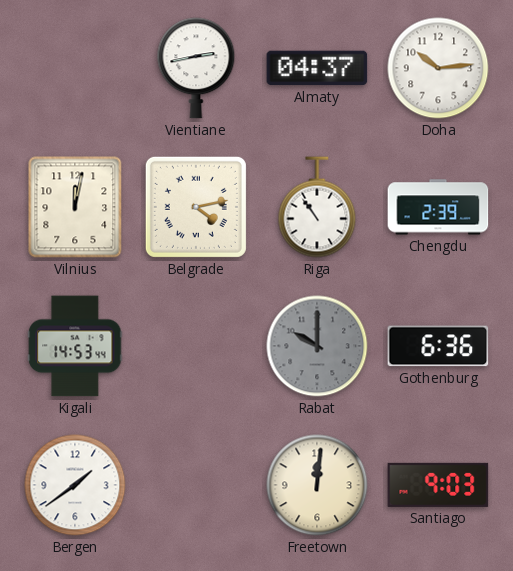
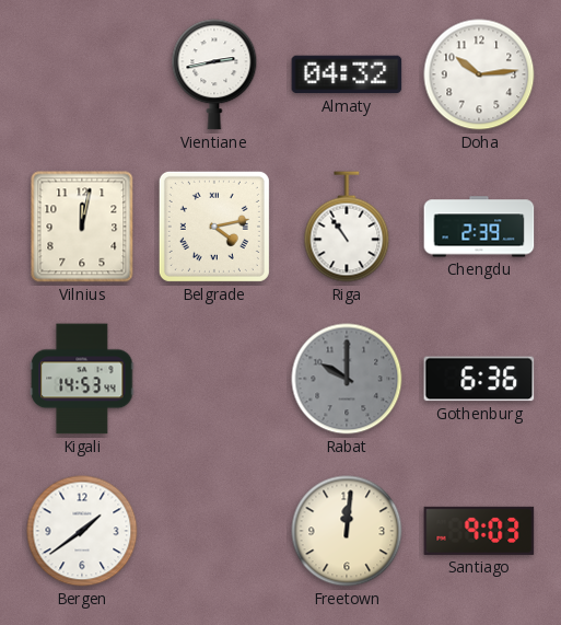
Almaty: 04:37 -> 04:32
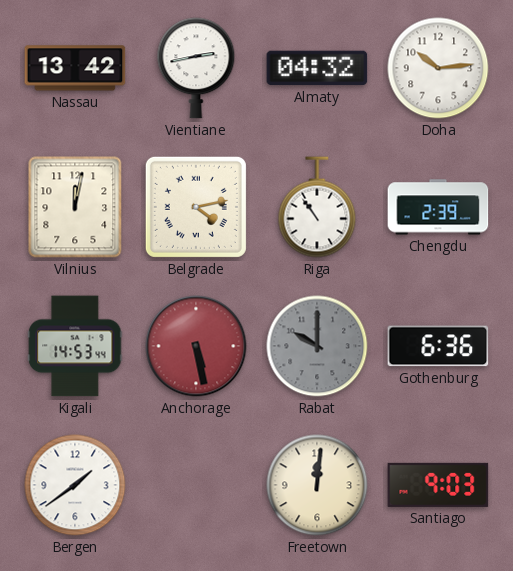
Nassau: none -> 13:42
Anchorage: none -> 5:28
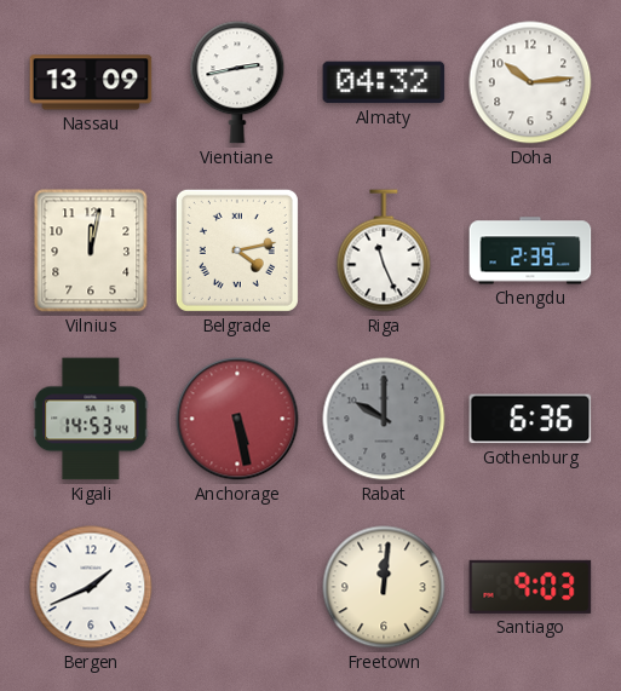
Nassau: 13:42 -> 13:09
Riga: 10:54 -> 11:26
Bergen: 1:39 -> 1:41
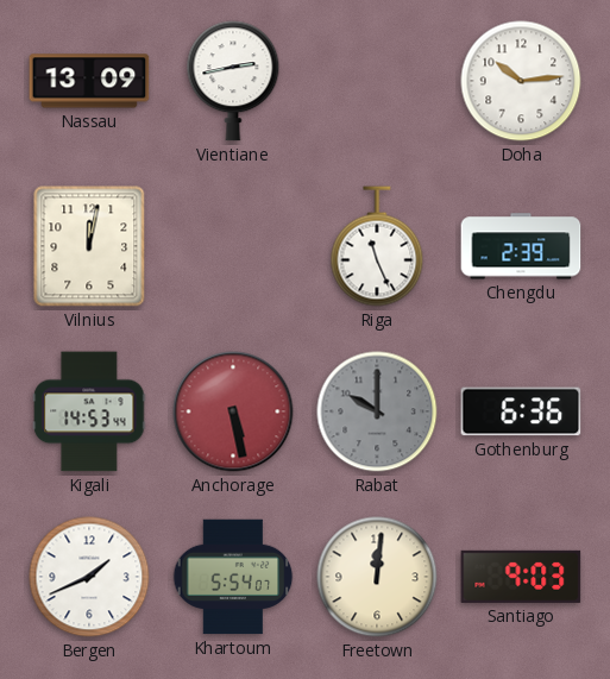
Almaty: 04:32 -> none
Belgrade: 4:13 -> none
Khartoum: none -> 5:54
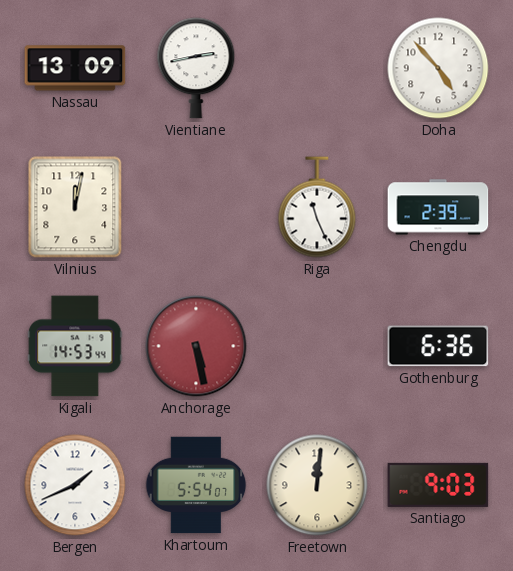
Doha: 10:14 -> 4:53
Rabat: 10:00 -> none
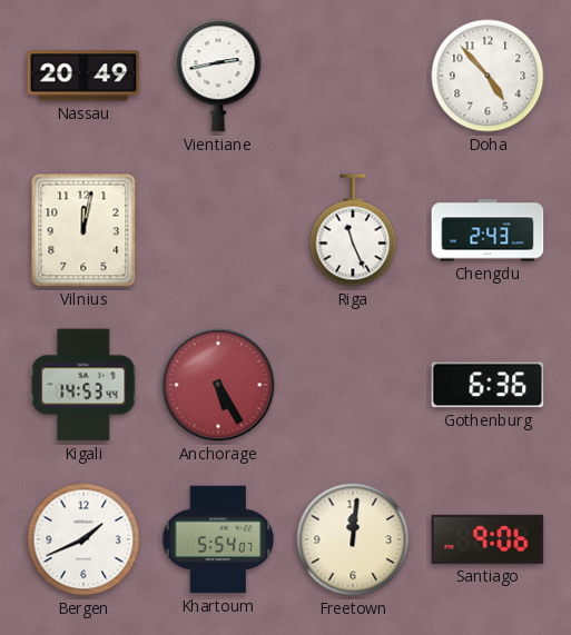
Nassau: 13:09 -> 20:49
Chengdu: 2:39 -> 2:43
Anchorage: 5:28 -> 5:25
Santiago: 9:03 -> 9:06
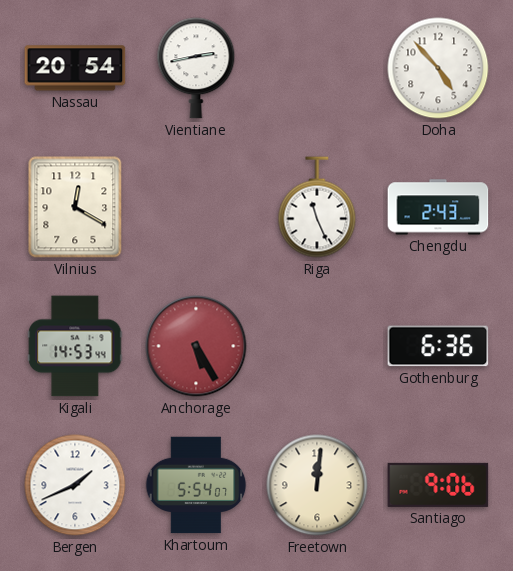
Nassau: 20:49 -> 20:54
Vilnius: 12:02 -> 12:20
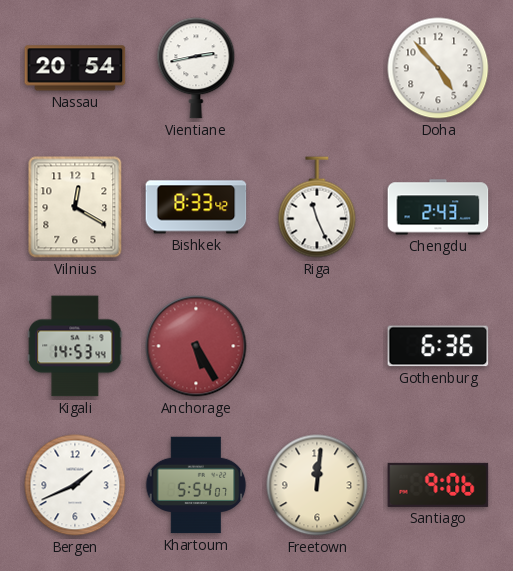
Bishkek: none -> 8:33
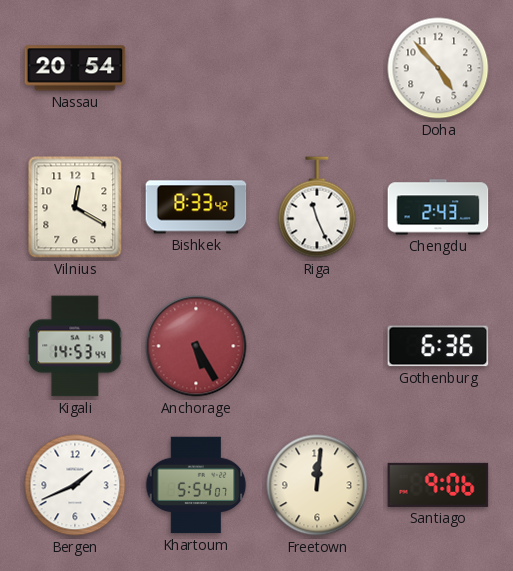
Vientiane: 2:43 -> none
